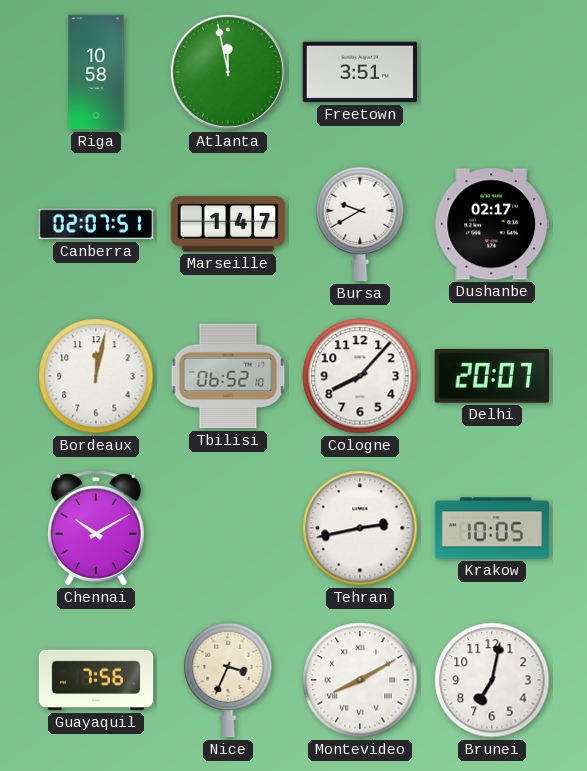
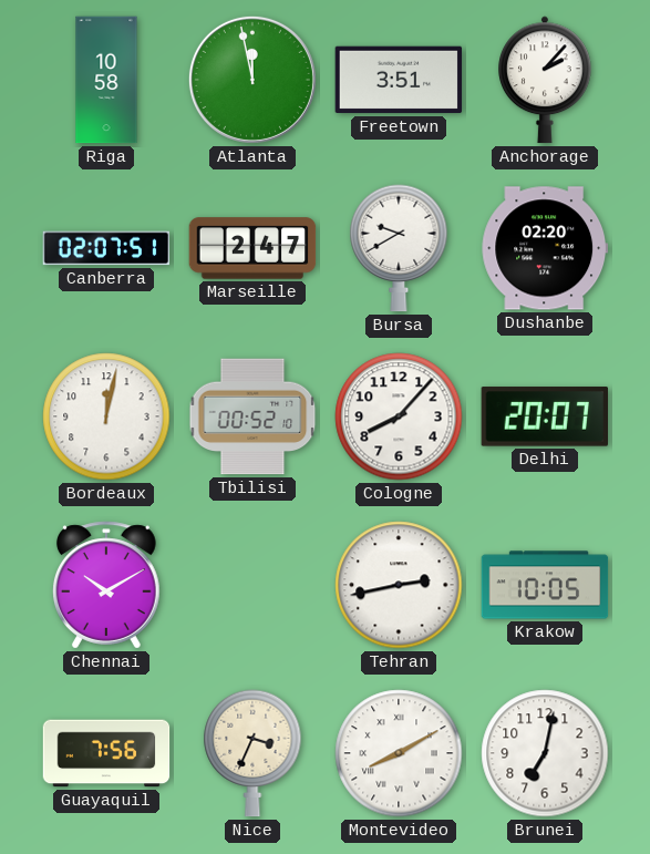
Anchorage: none -> 2:07
Marseille: 1:47 -> 2:47
Dushanbe: 02:17 -> 02:20
Tbilisi: 06:52 -> 00:52
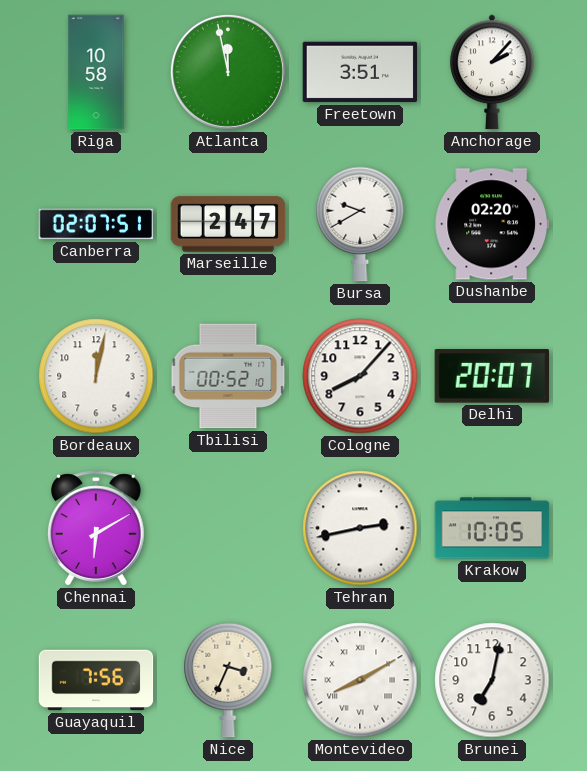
Chennai: 10:10 -> 6:10
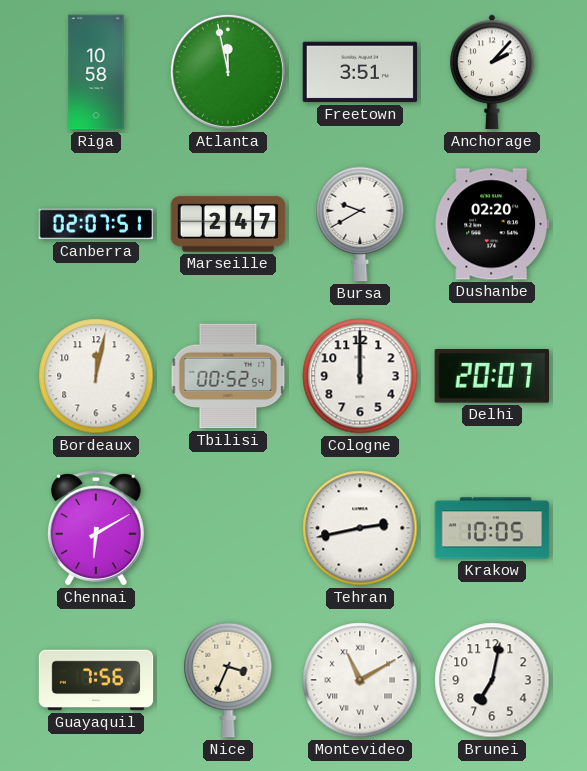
Tbilisi: 00:52:10 -> 00:52:54
Cologne: 8:07 -> 12:00
Montevideo: 8:10 -> 11:10
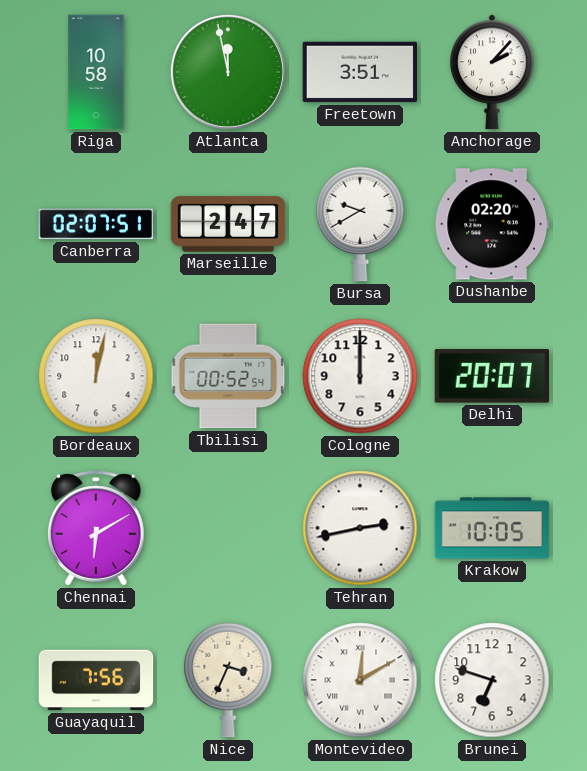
Montevideo: 11:10 -> 12:10
Brunei: 7:02 -> 6:48
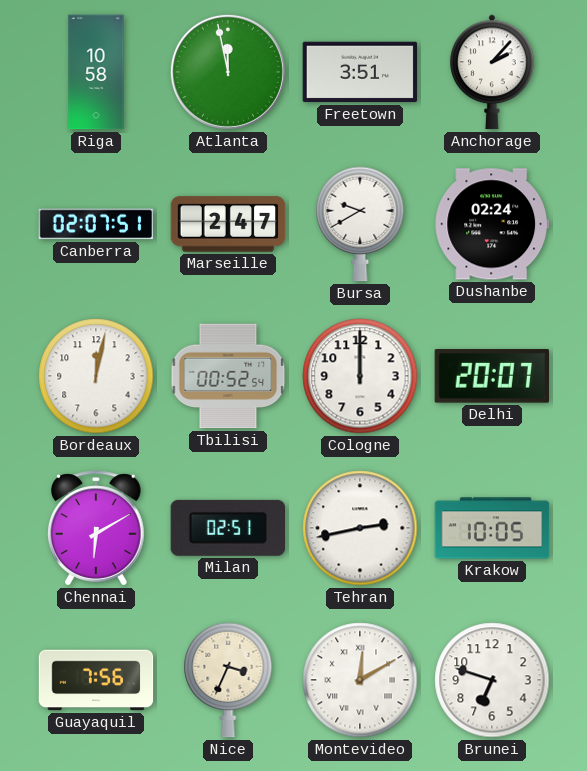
Dushanbe: 02:20 -> 02:24
Milan: none -> 02:51
